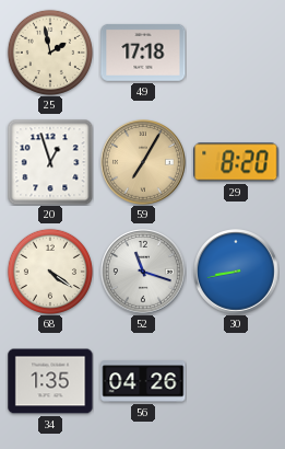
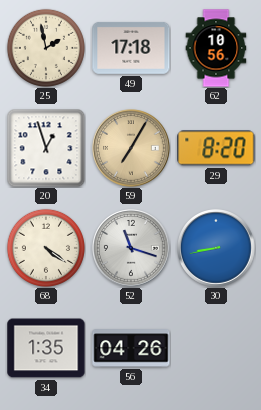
62: none -> 10:56
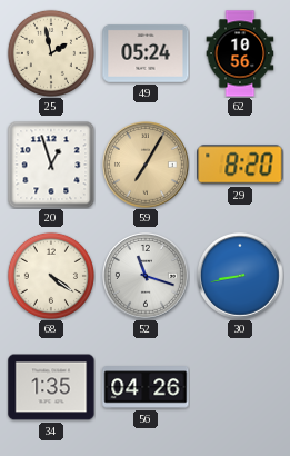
49: 17:18 -> 05:24
